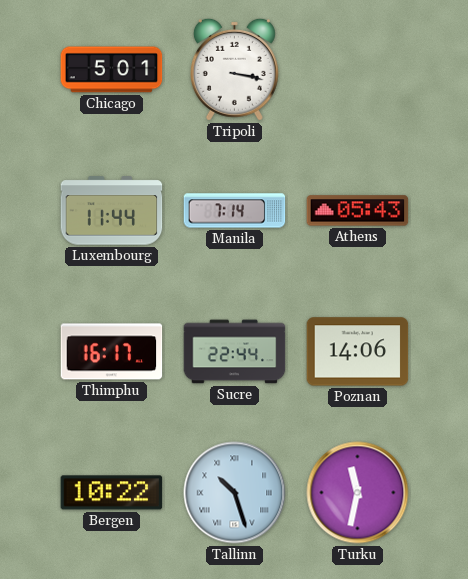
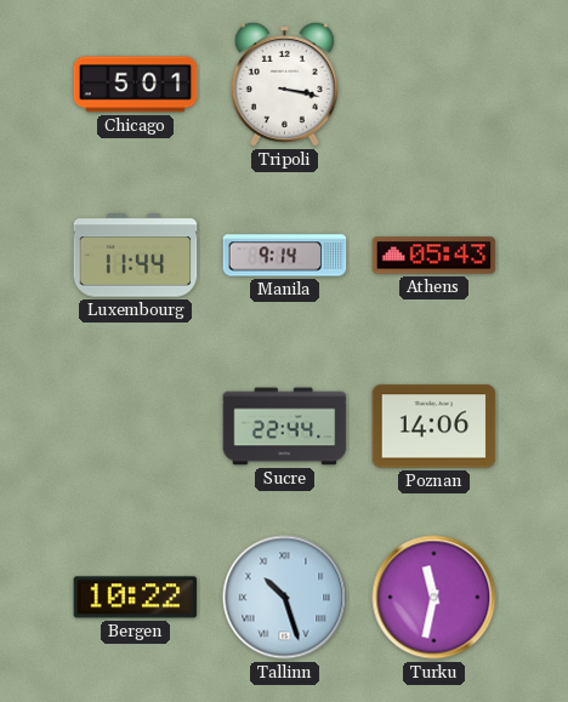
Manila: 7:14 -> 9:14
Thimphu: 16:17 -> none
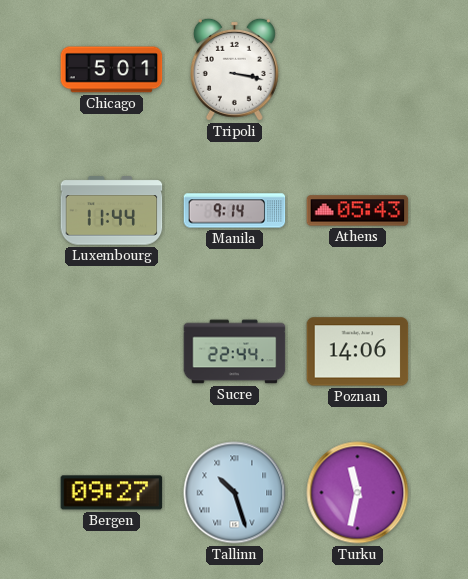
Bergen: 10:22 -> 09:27
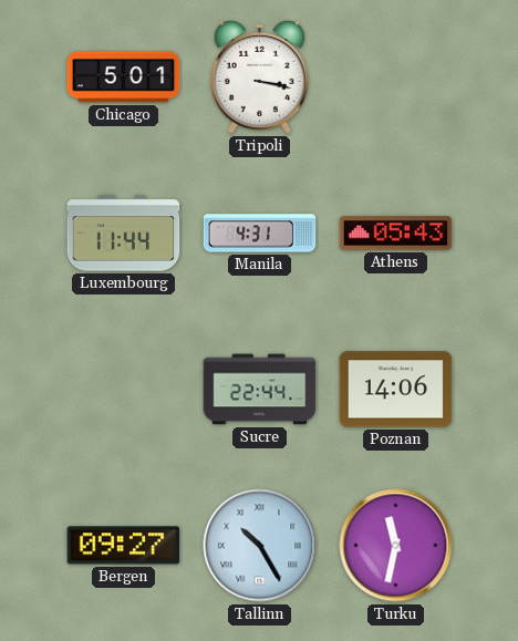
Manila: 9:14 -> 4:31
Tallinn: 10:27 -> 10:25
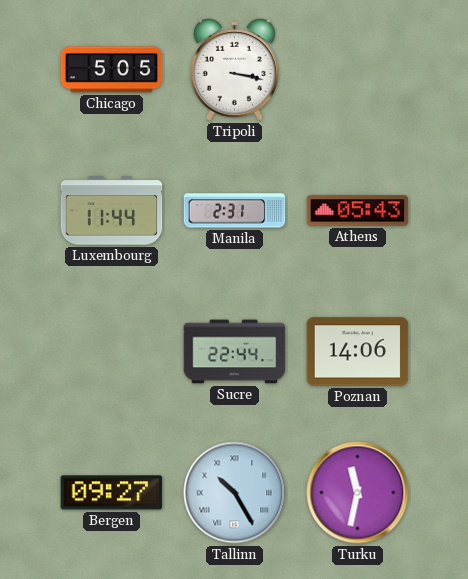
Chicago: 5:01 -> 5:05
Manila: 4:31 -> 2:31
